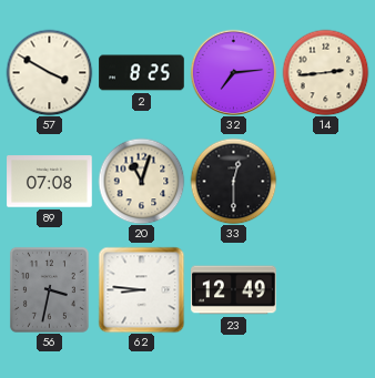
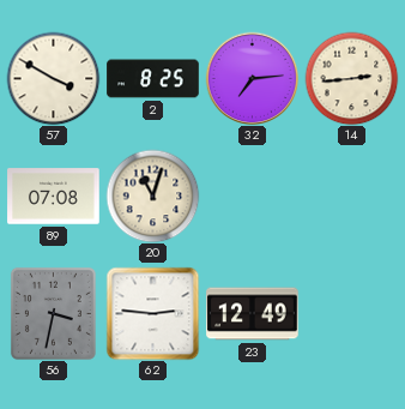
33: 12:30 -> none
62: 8:46 -> 2:46
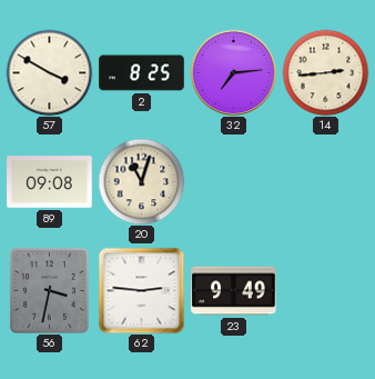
89: 07:08 -> 09:08
23: 12:49 -> 9:49
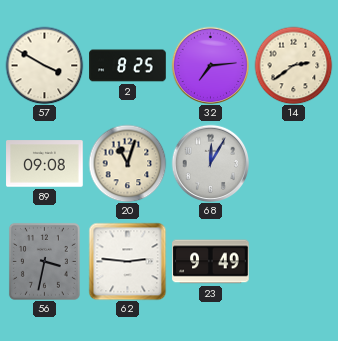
14: 2:44 -> 2:39
68: none -> 12:05
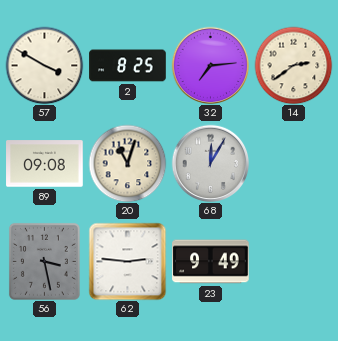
56: 3:32 -> 3:28
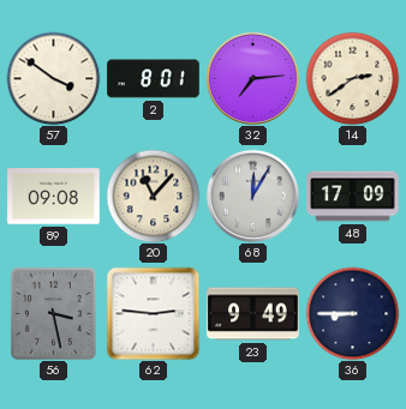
57: 3:50 -> 3:51
2: 8:25 -> 8:01
20: 11:03 -> 11:07
48: none -> 17:09
36: none -> 8:45
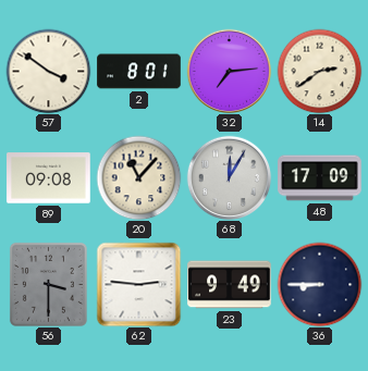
56: 3:28 -> 3:30
